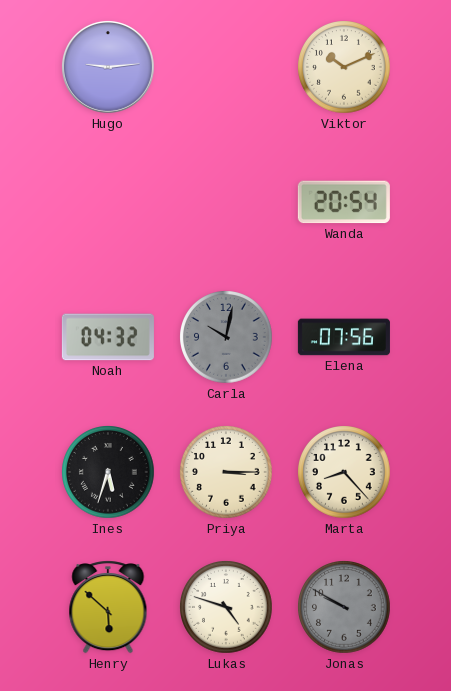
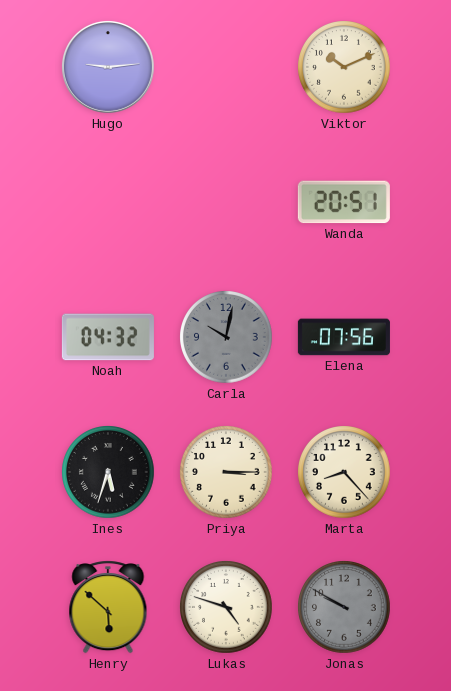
Wanda: 20:54 -> 20:51
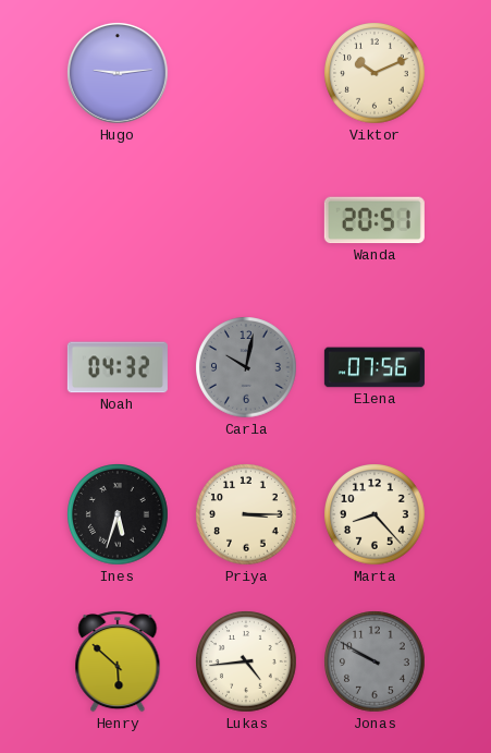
Lukas: 4:48 -> 4:44
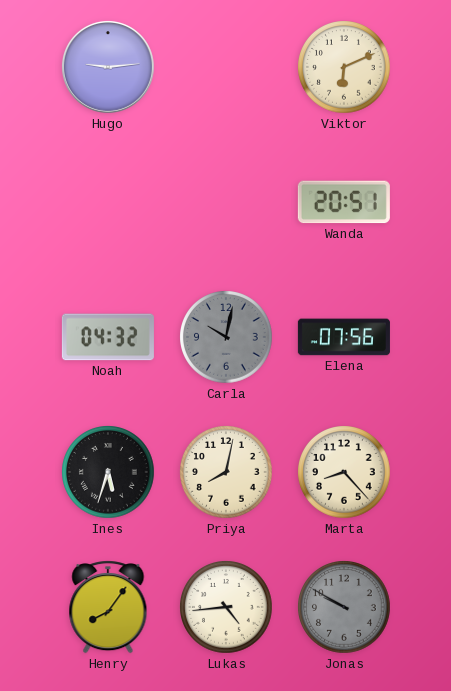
Viktor: 10:11 -> 6:11
Priya: 3:15 -> 8:02
Henry: 5:52 -> 8:06
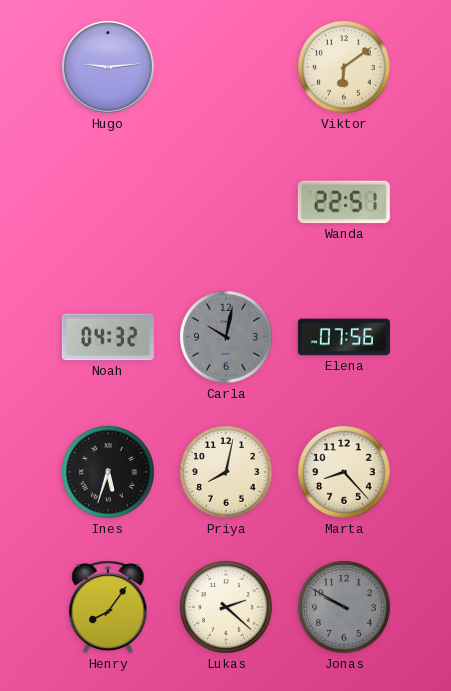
Viktor: 6:11 -> 6:09
Wanda: 20:51 -> 22:51
Lukas: 4:44 -> 2:22
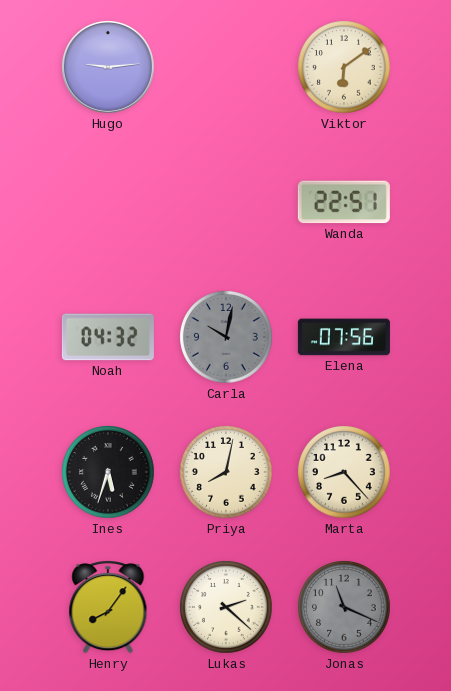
Jonas: 9:50 -> 11:19
